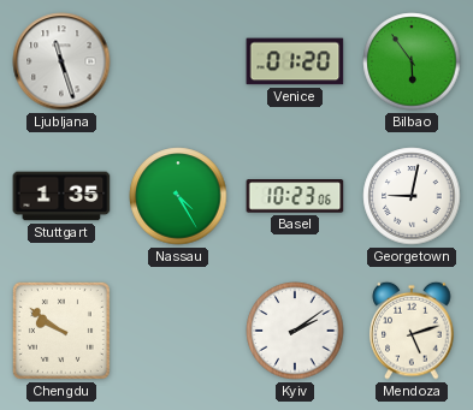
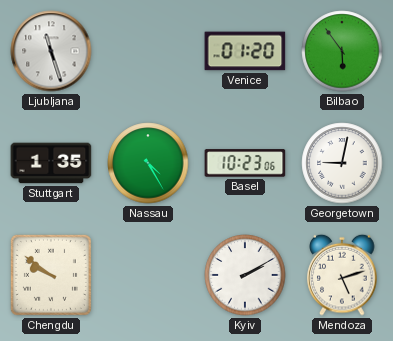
Kyiv: 2:09 -> 2:10
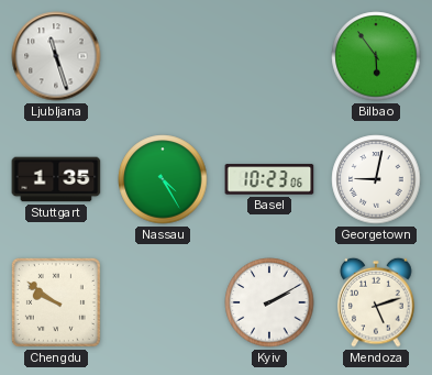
Venice: 01:20 -> none
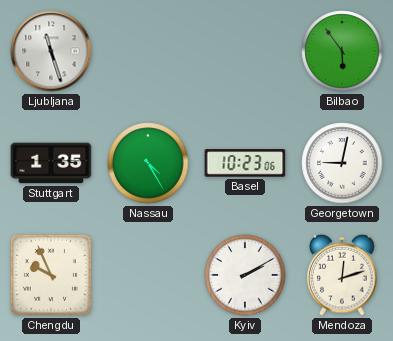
Chengdu: 9:51 -> 9:56
Mendoza: 5:12 -> 12:12
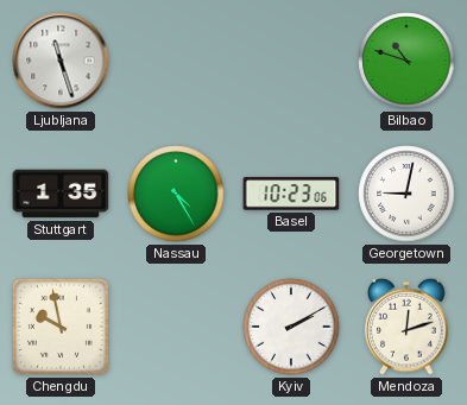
Bilbao: 5:54 -> 10:48
Chengdu: 9:56 -> 9:58
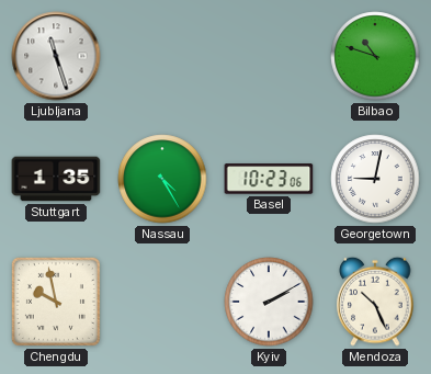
Mendoza: 12:12 -> 10:26
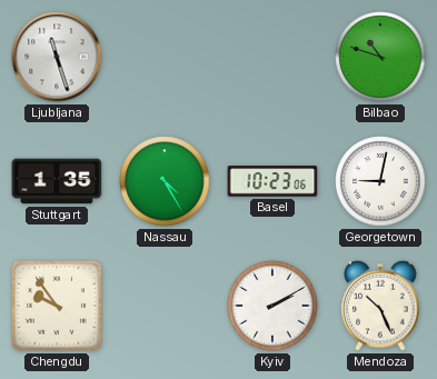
Chengdu: 9:58 -> 9:54
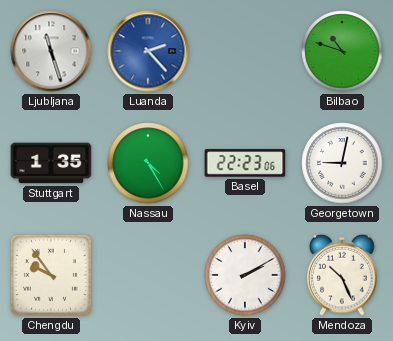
Luanda: none -> 2:23
Basel: 10:23 -> 22:23
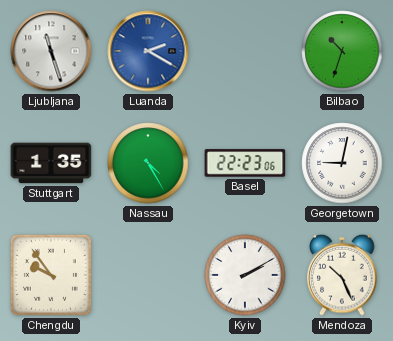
Luanda: 2:23 -> 2:20
Bilbao: 10:48 -> 10:33
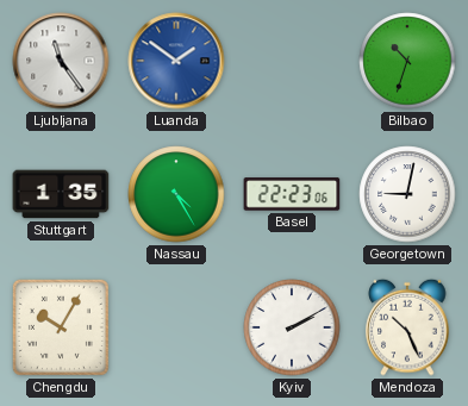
Ljubljana: 11:27 -> 11:24
Luanda: 2:20 -> 1:51
Chengdu: 9:54 -> 10:05
